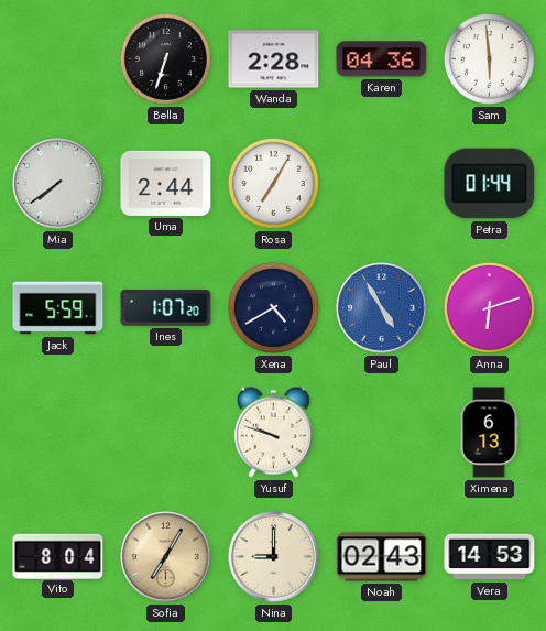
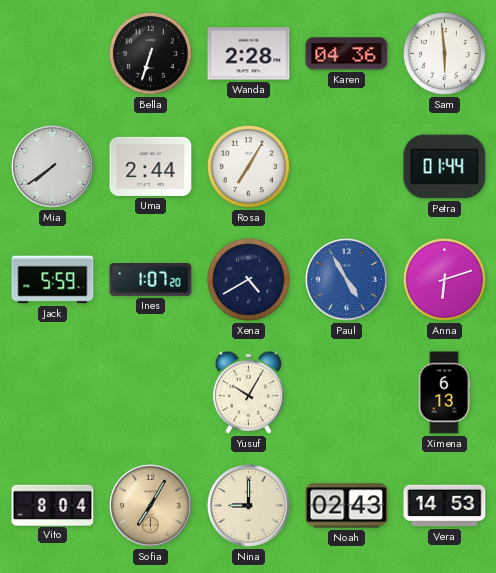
Yusuf: 9:48 -> 10:05
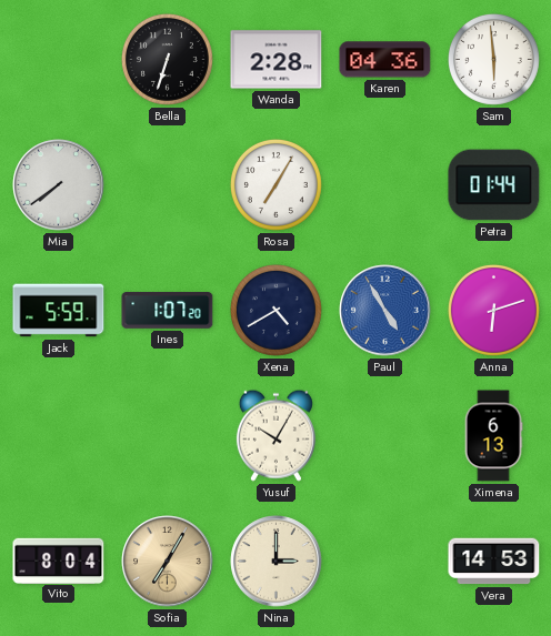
Uma: 2:44 -> none
Nina: 9:00 -> 3:00
Noah: 02:43 -> none
